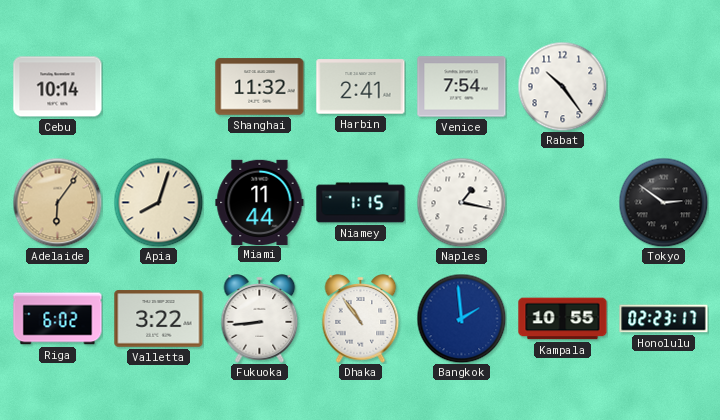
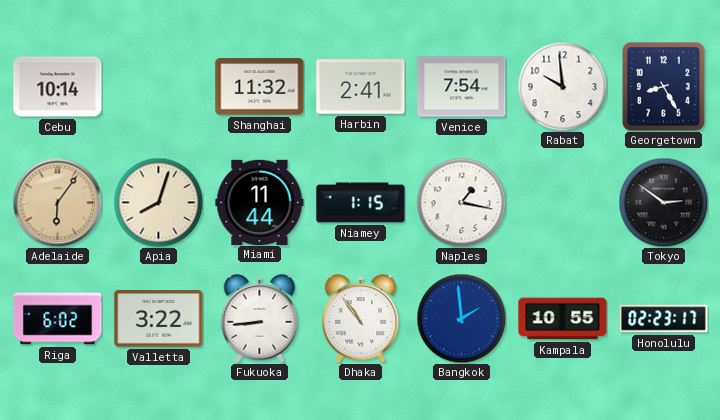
Rabat: 10:24 -> 9:59
Georgetown: none -> 8:25
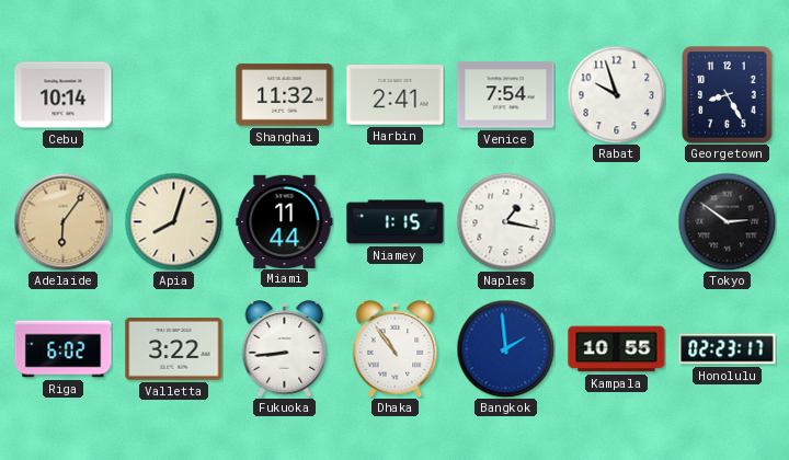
Rabat: 9:59 -> 9:57
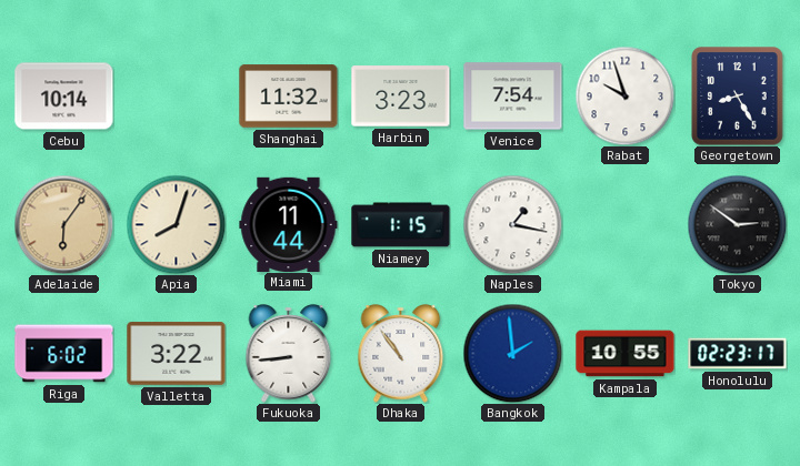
Harbin: 2:41 -> 3:23
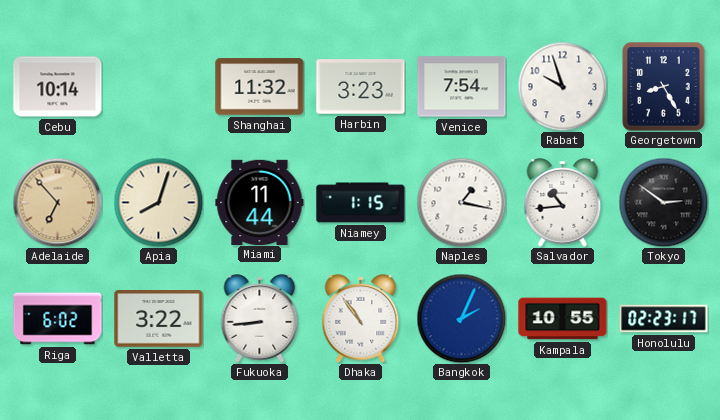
Adelaide: 6:06 -> 6:53
Salvador: none -> 10:44
Bangkok: 1:59 -> 2:04
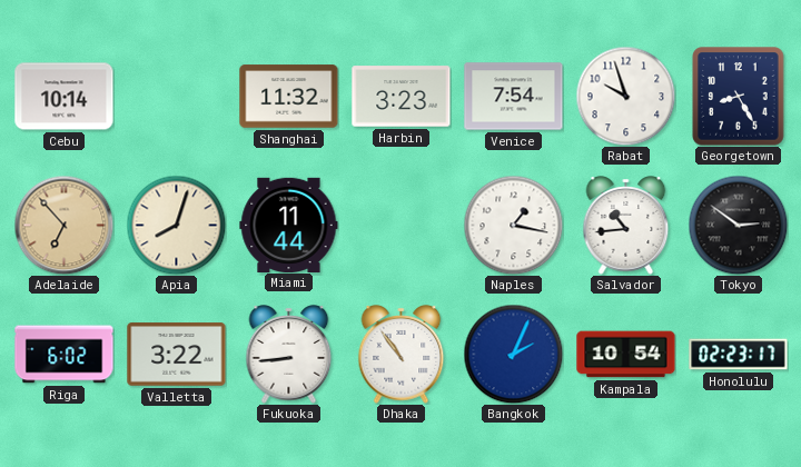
Niamey: 1:15 -> none
Kampala: 10:55 -> 10:54
